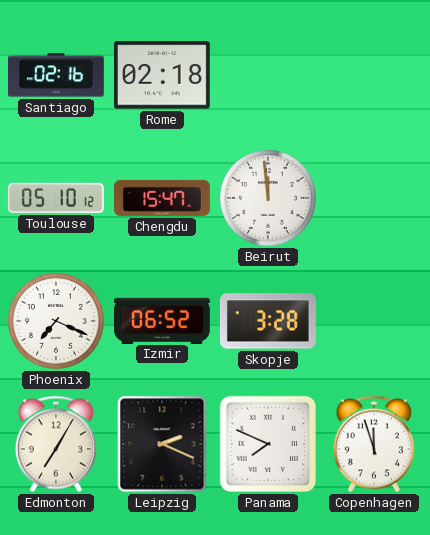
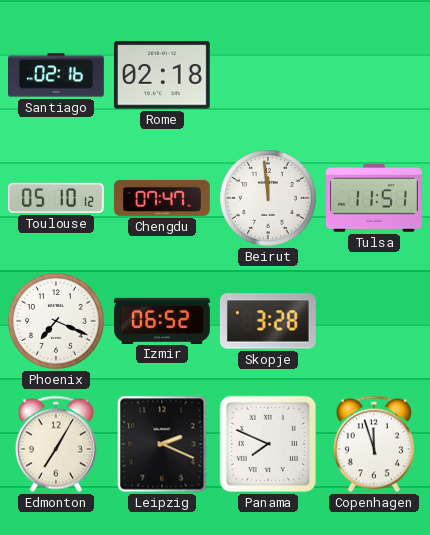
Chengdu: 15:47 -> 07:47
Tulsa: none -> 11:51
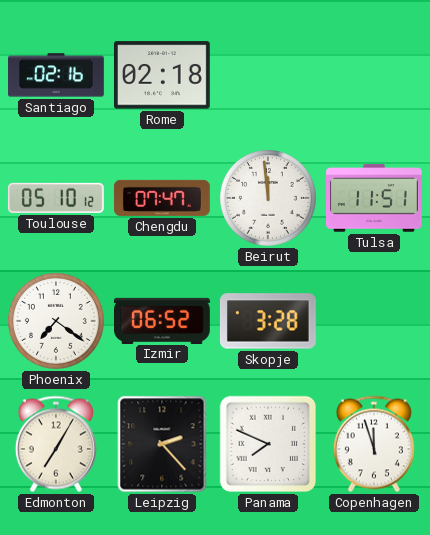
Phoenix: 7:19 -> 7:21
Leipzig: 2:19 -> 2:23
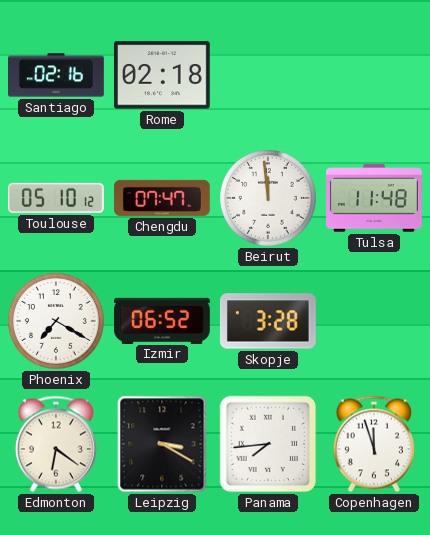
Tulsa: 11:51 -> 11:48
Phoenix: 7:21 -> 7:20
Edmonton: 7:05 -> 6:21
Leipzig: 2:23 -> 3:20
Panama: 7:49 -> 7:44
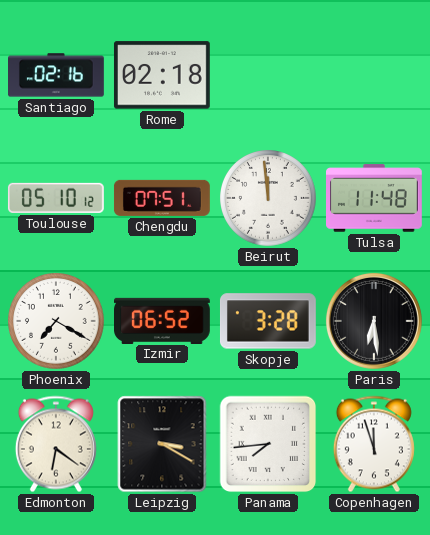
Chengdu: 07:47 -> 07:51
Paris: none -> 6:29
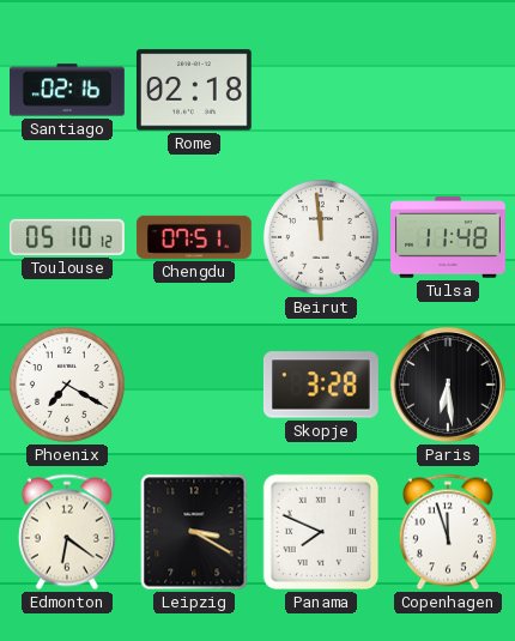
Izmir: 06:52 -> none
Panama: 7:44 -> 7:49
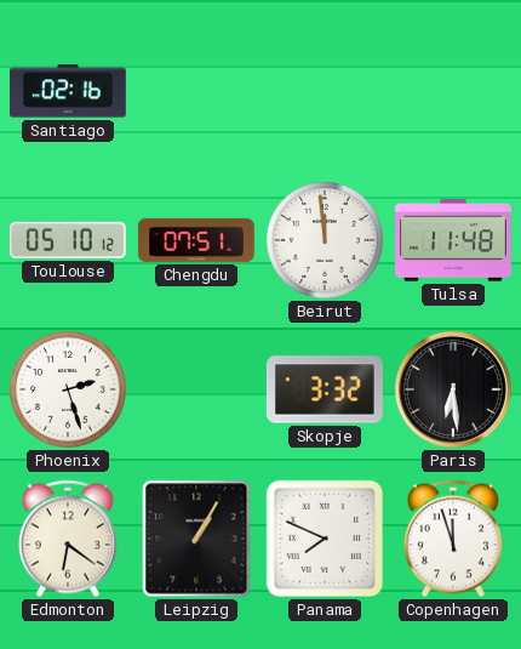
Rome: 02:18 -> none
Phoenix: 7:20 -> 2:27
Skopje: 3:28 -> 3:32
Leipzig: 3:20 -> 1:05
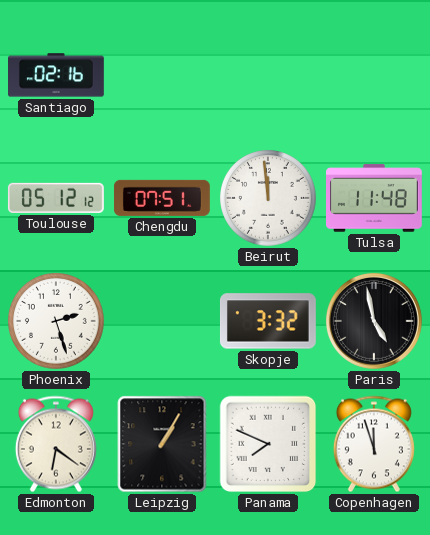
Toulouse: 05:10 -> 05:12
Paris: 6:29 -> 4:58
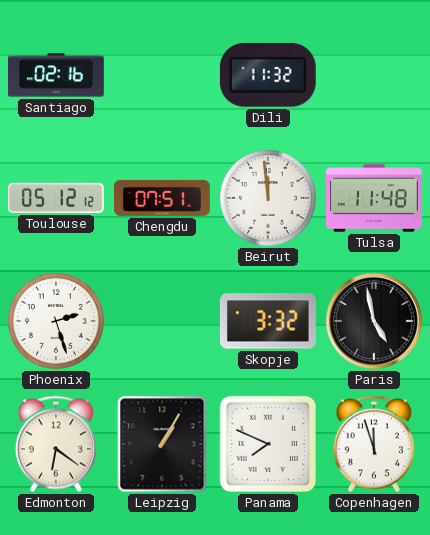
Dili: none -> 11:32
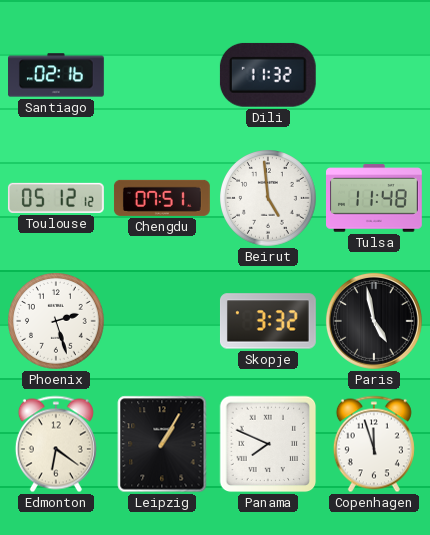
Beirut: 11:59 -> 4:59
